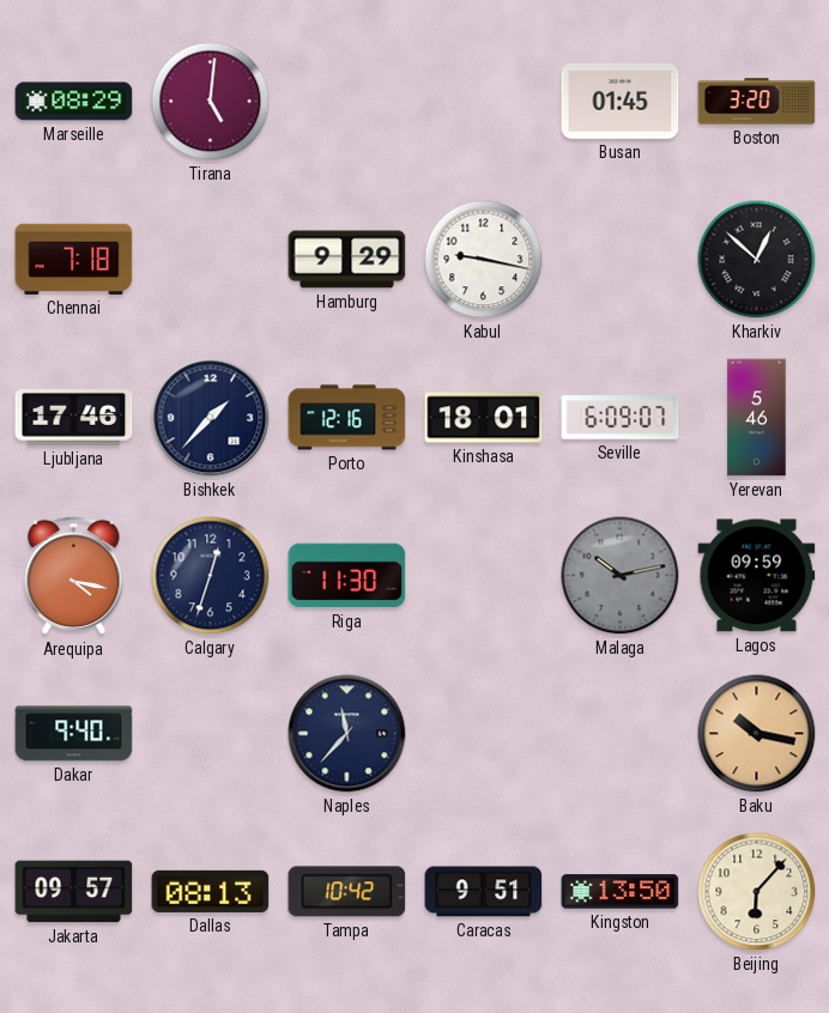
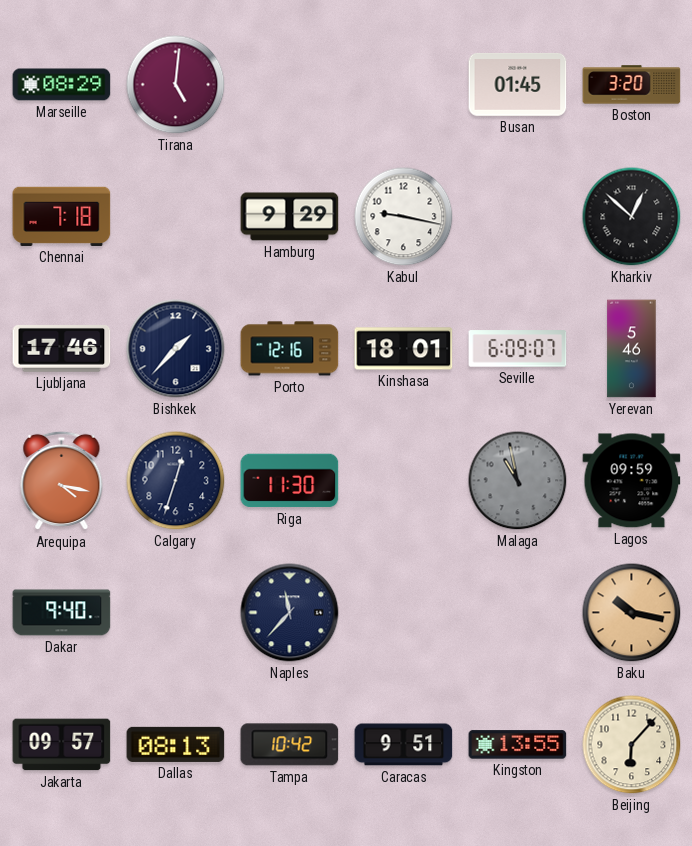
Malaga: 10:13 -> 10:58
Kingston: 13:50 -> 13:55
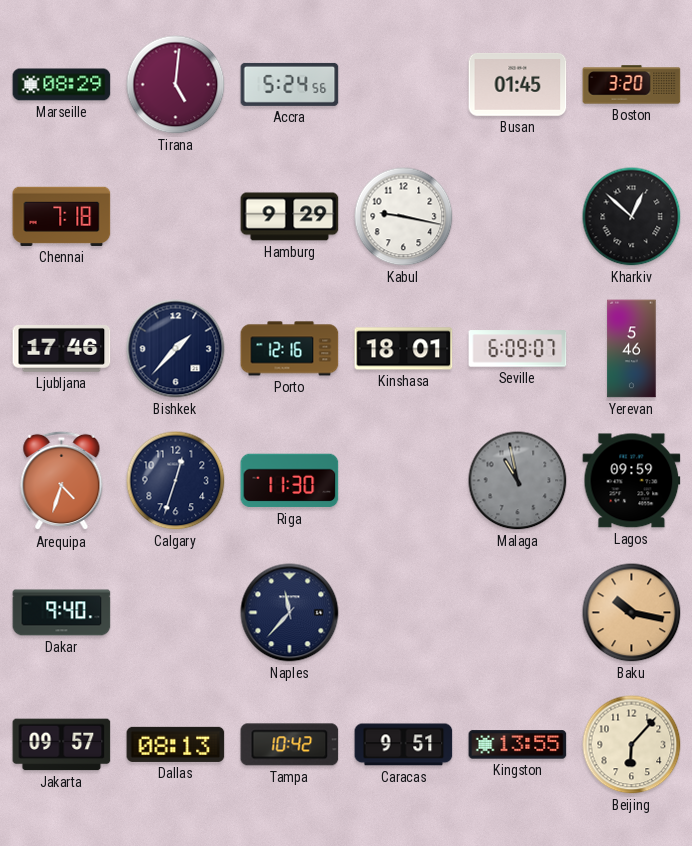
Accra: none -> 5:24
Arequipa: 4:17 -> 4:33
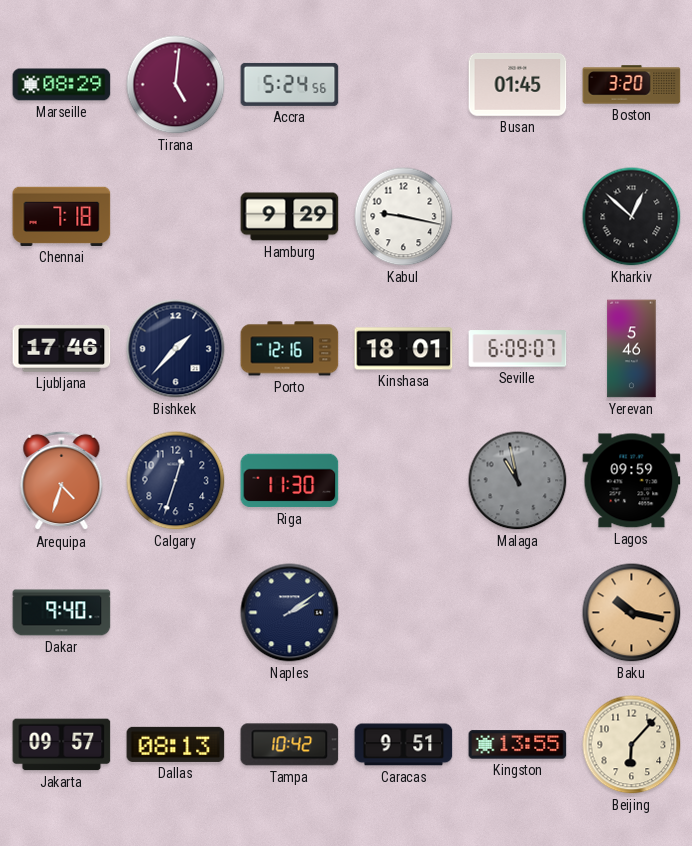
Naples: 11:37 -> 2:09
